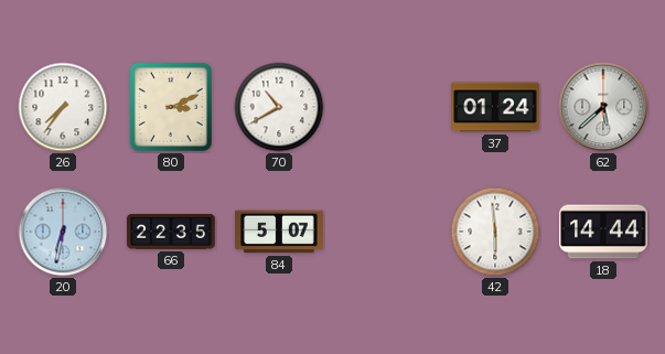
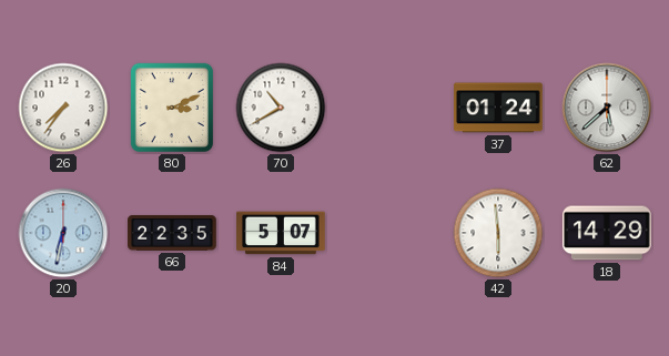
18: 14:44 -> 14:29
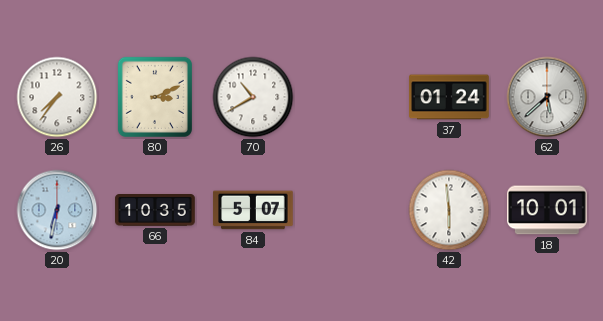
66: 22:35 -> 10:35
18: 14:29 -> 10:01
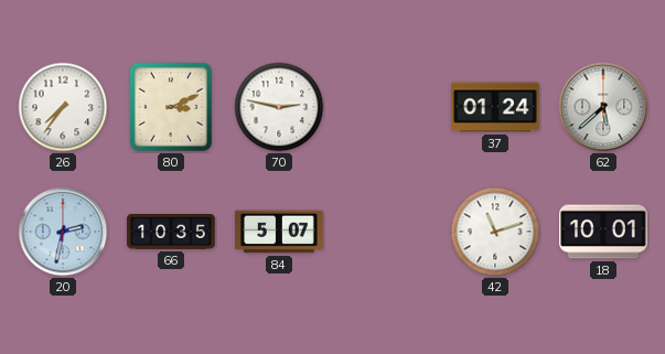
70: 10:40 -> 2:47
20: 6:32 -> 2:32
42: 5:59 -> 11:12
